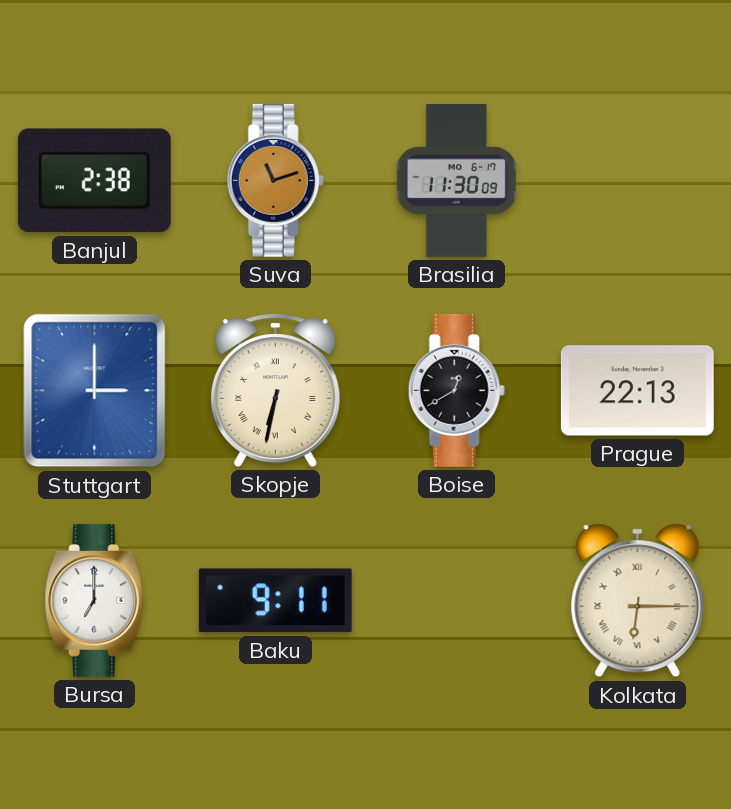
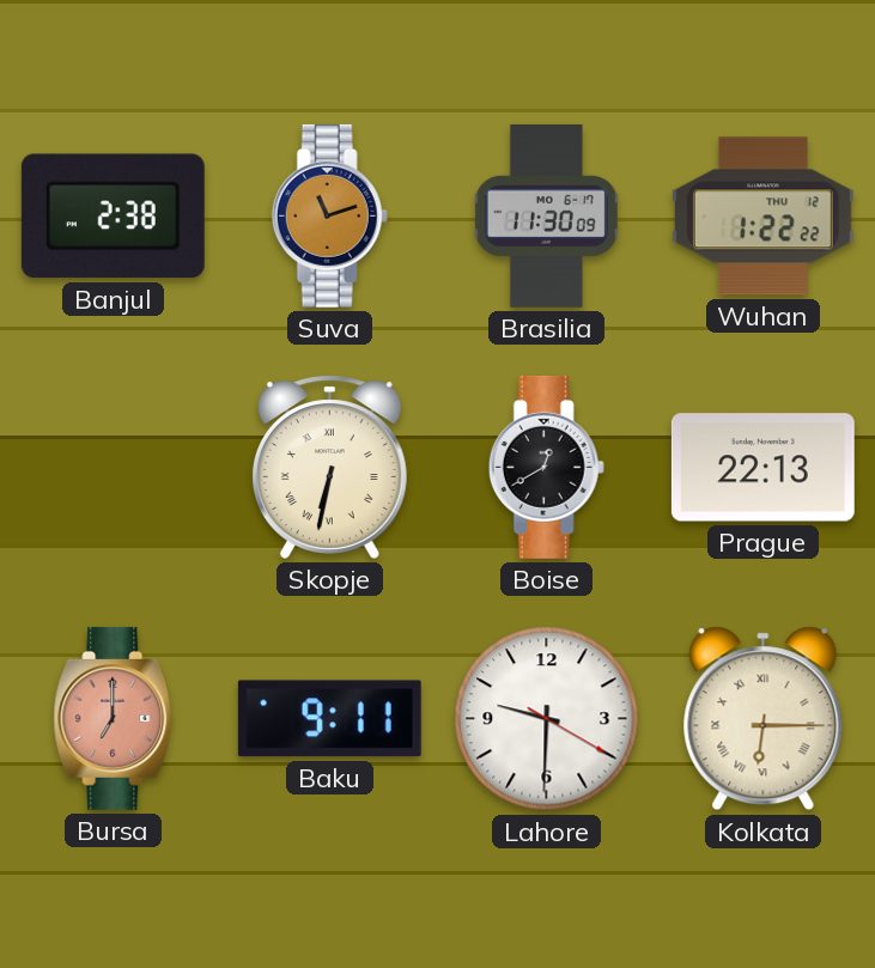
Wuhan: none -> 1:22
Stuttgart: 3:00 -> none
Bursa dial: white -> salmon
Lahore: none -> 9:30
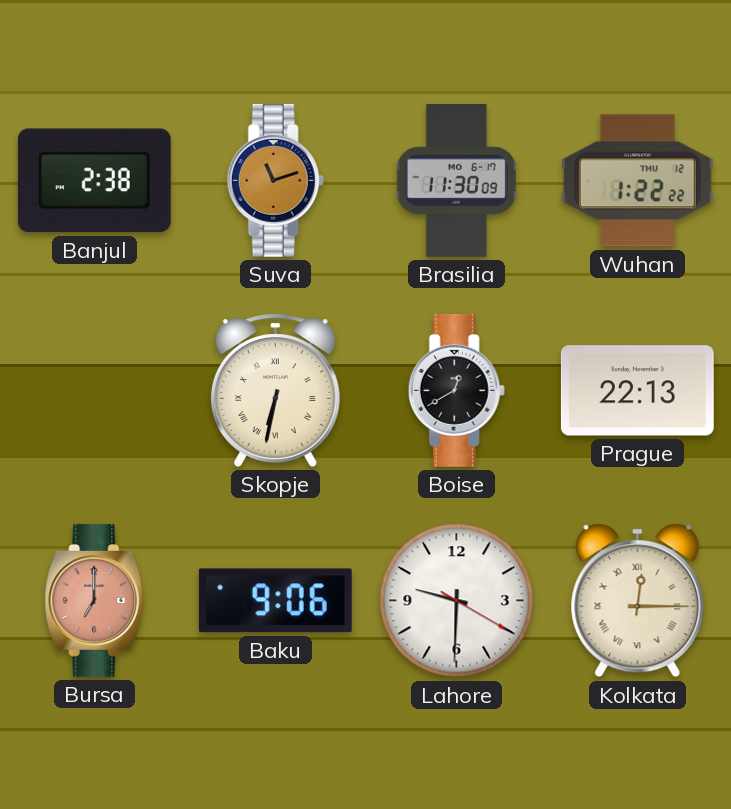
Baku: 9:11 -> 9:06
Kolkata: 6:15 -> 12:15
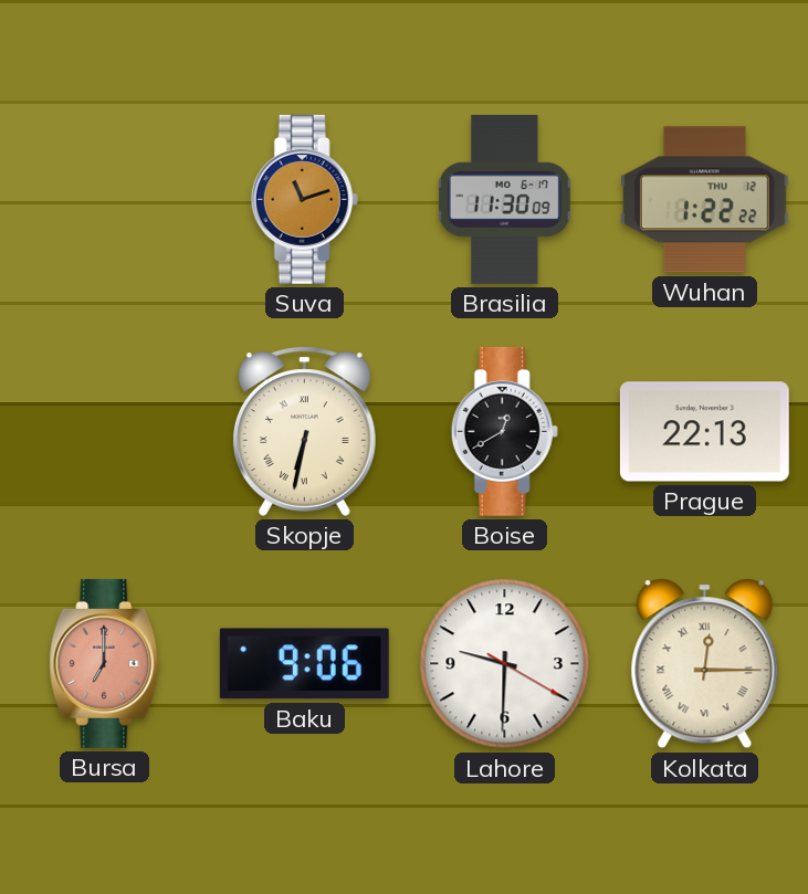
Banjul: 2:38 -> none
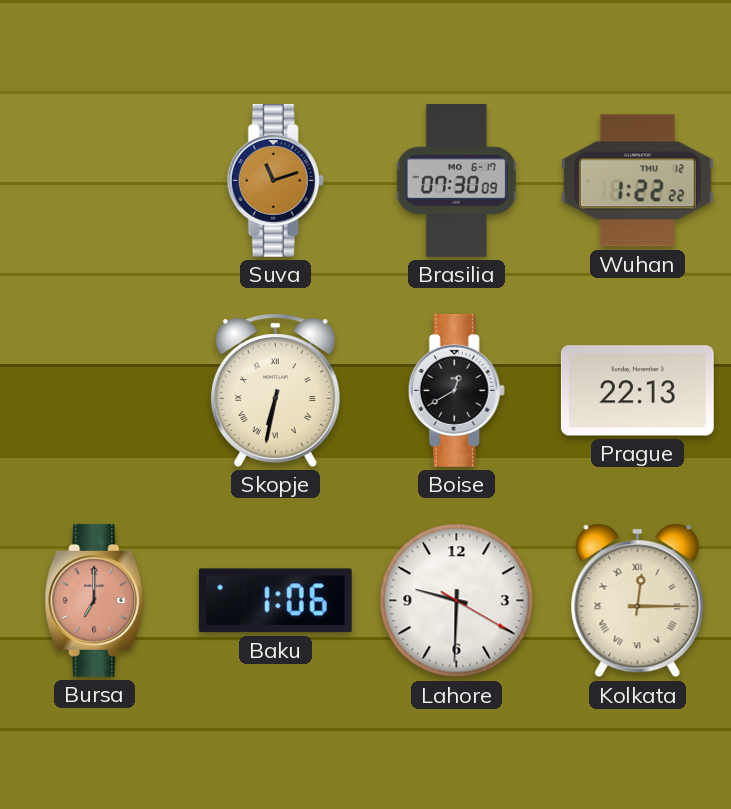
Brasilia: 11:30 -> 07:30
Baku: 9:06 -> 1:06
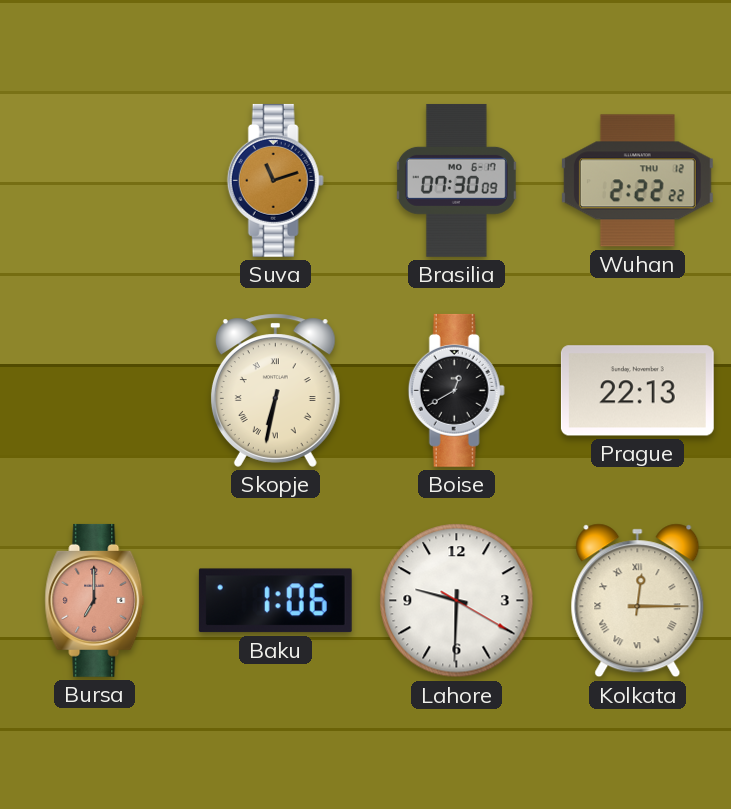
Wuhan: 1:22 -> 2:22
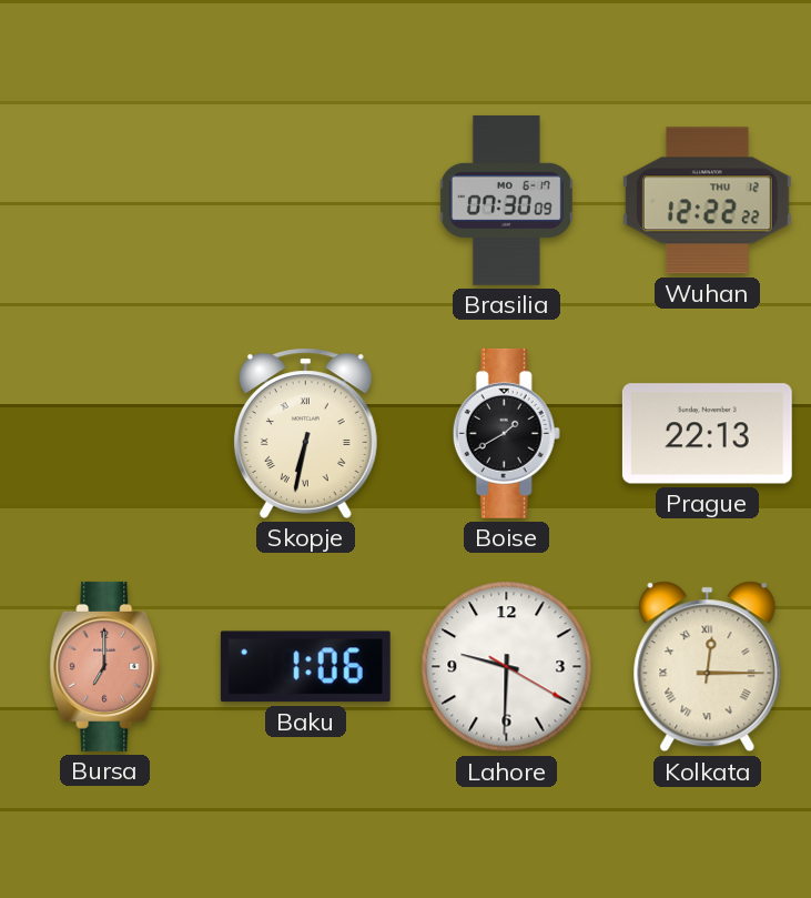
Suva: 11:12 -> none
Wuhan: 2:22 -> 12:22
Boise: 12:40 -> 1:40
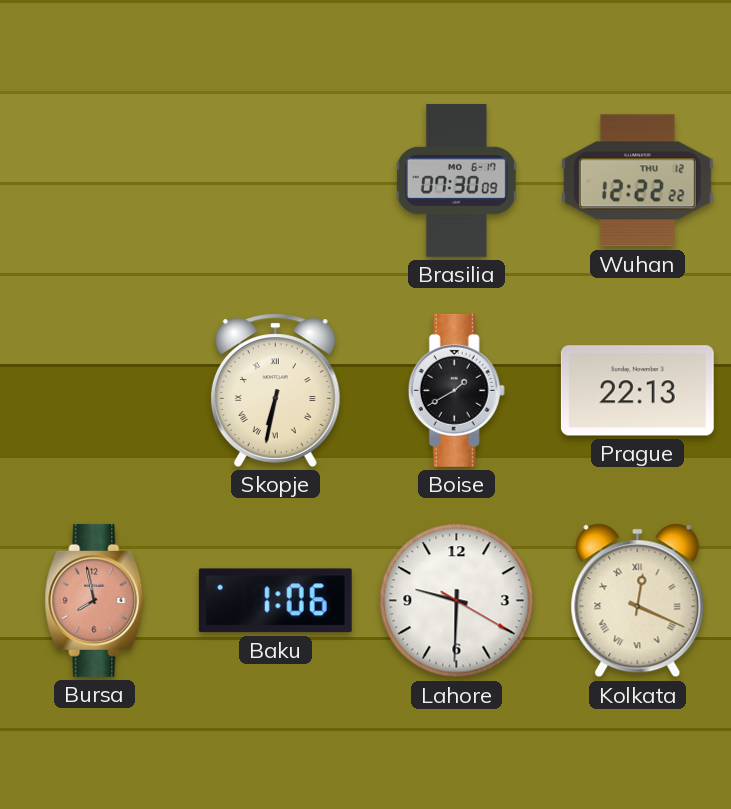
Bursa: 7:00 -> 7:58
Kolkata: 12:15 -> 12:19
